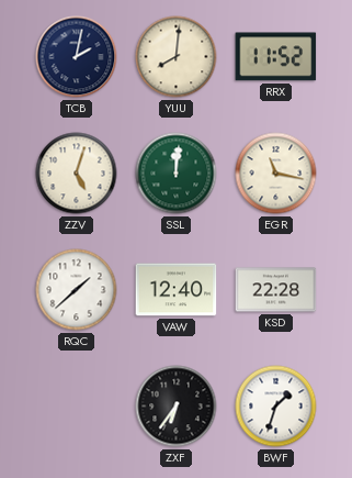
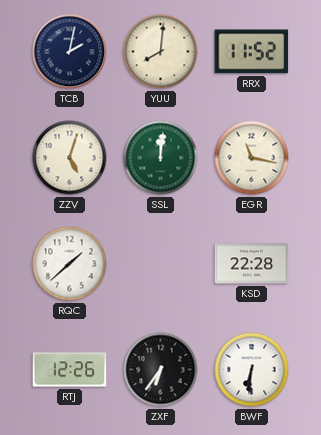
VAW: 12:40 -> none
RTJ: none -> 12:26
BWF: 1:33 -> 6:31
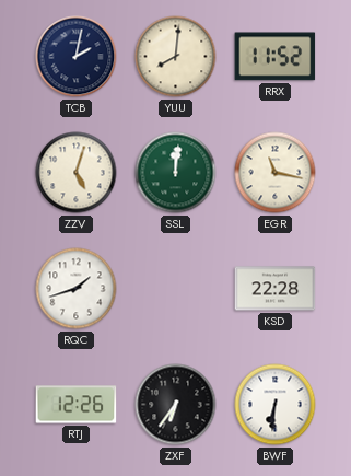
RQC: 1:38 -> 1:42
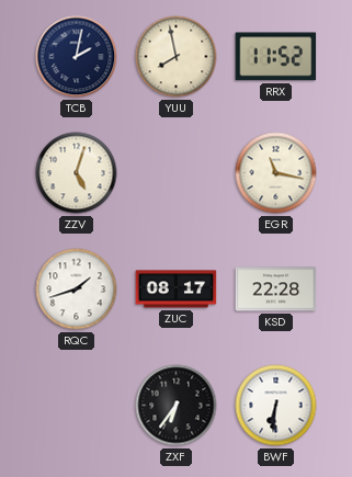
YUU: 8:01 -> 7:58
SSL: 12:01 -> none
ZUC: none -> 08:17
RTJ: 12:26 -> none
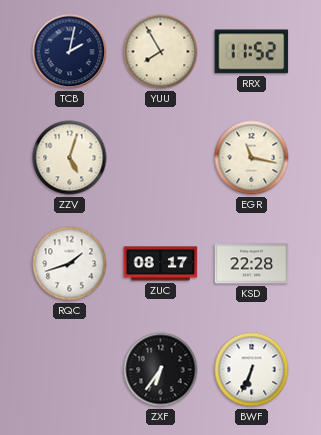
YUU: 7:58 -> 7:55
BWF: 6:31 -> 6:34
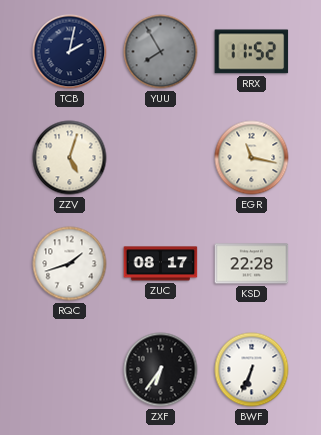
YUU dial: cream -> grey
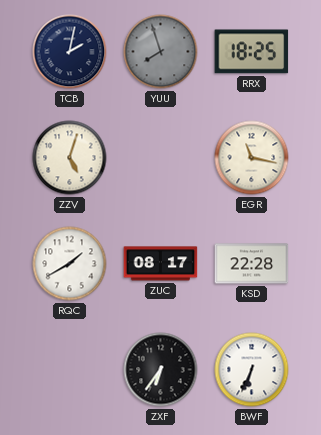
YUU: 7:55 -> 7:57
RRX: 11:52 -> 18:25
RQC: 1:42 -> 1:40
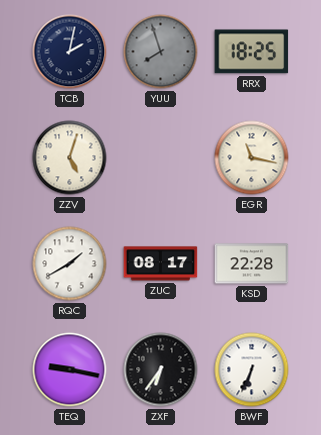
TEQ: none -> 9:17
